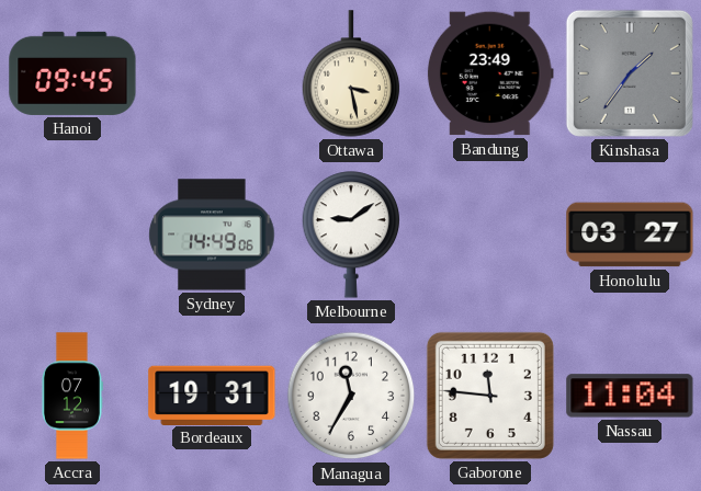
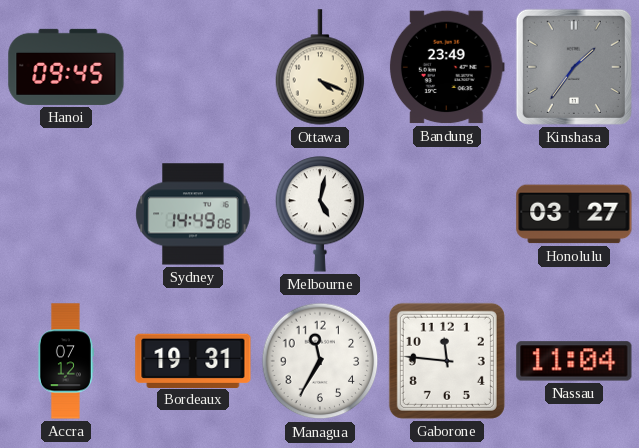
Ottawa: 3:28 -> 4:19
Melbourne: 9:09 -> 5:02
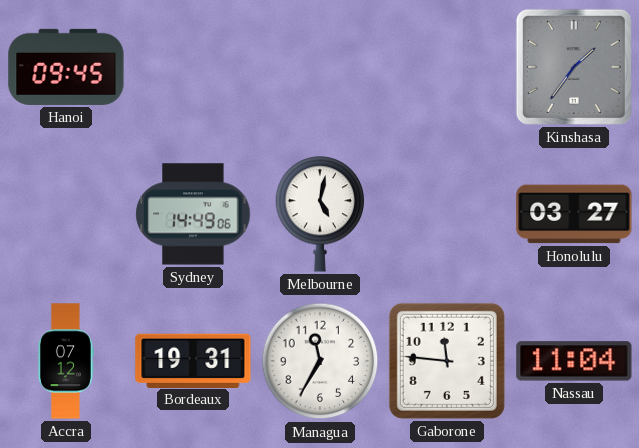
Ottawa: 4:19 -> none
Bandung: 23:49 -> none
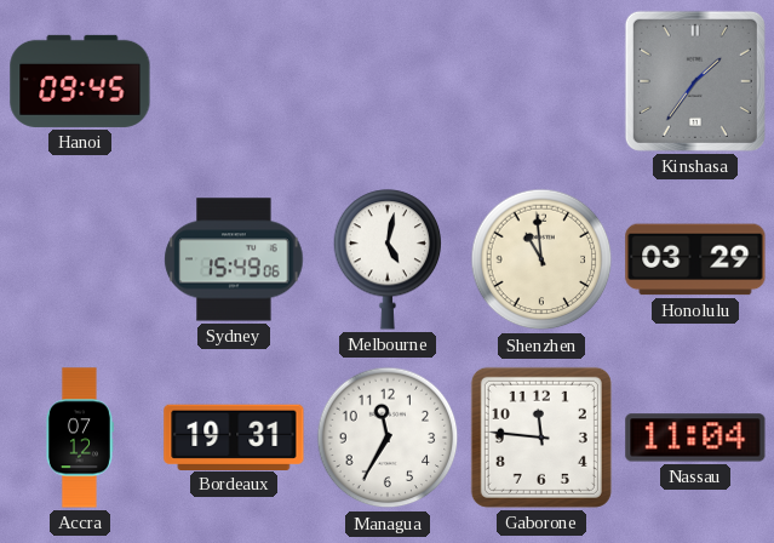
Sydney: 14:49 -> 15:49
Shenzhen: none -> 10:59
Honolulu: 03:27 -> 03:29
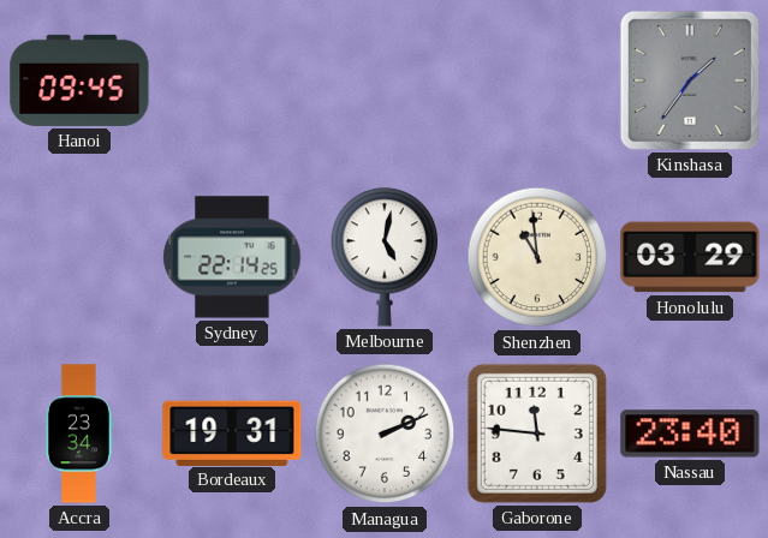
Sydney: 15:49 -> 22:14
Accra: 07:12 -> 23:34
Managua: 11:35 -> 2:11
Nassau: 11:04 -> 23:40
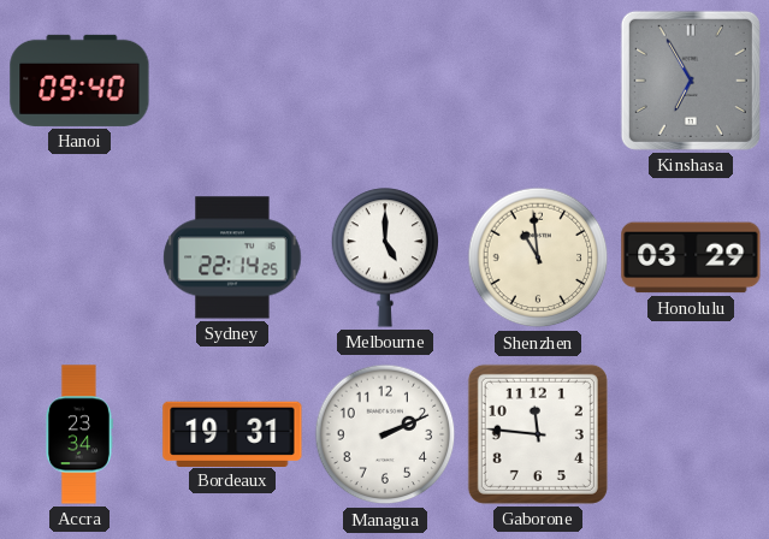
Hanoi: 09:45 -> 09:40
Kinshasa: 1:36 -> 6:55
Melbourne: 5:02 -> 5:00
Nassau: 23:40 -> none
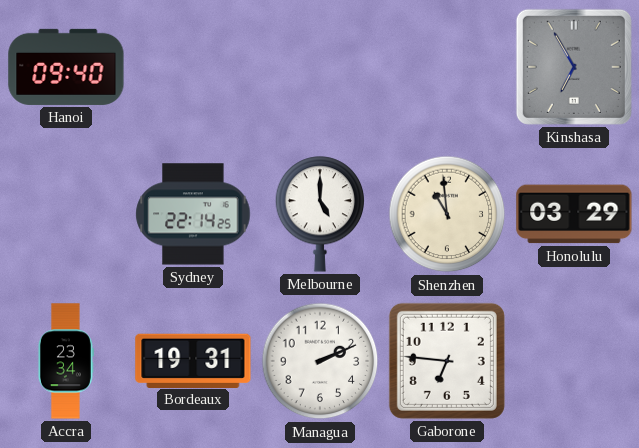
Gaborone: 11:46 -> 6:46
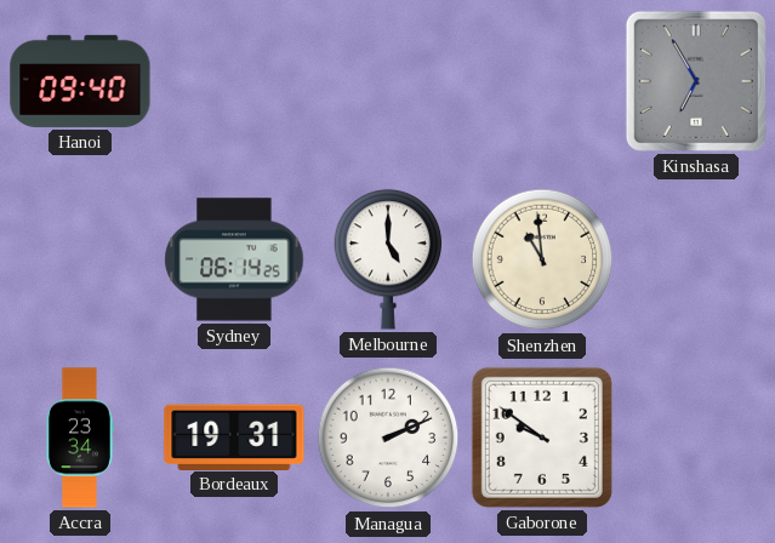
Sydney: 22:14 -> 06:14
Honolulu: 03:29 -> none
Gaborone: 6:46 -> 9:51
